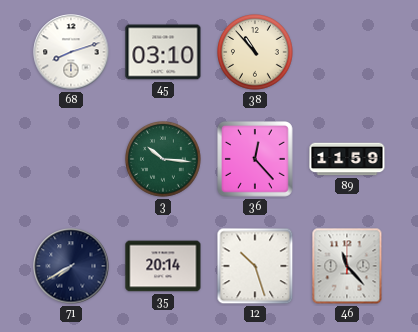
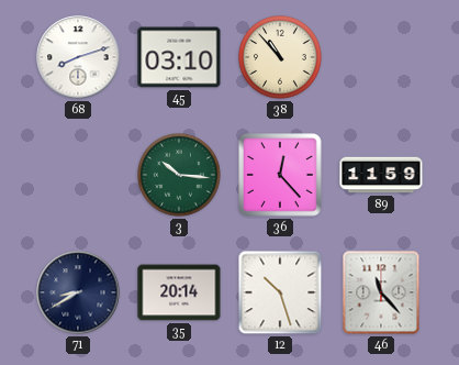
71: 7:40 -> 8:40
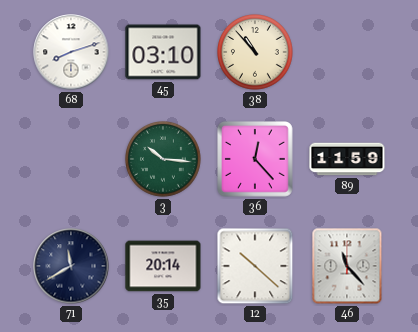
71: 8:40 -> 11:40
12: 10:27 -> 10:22
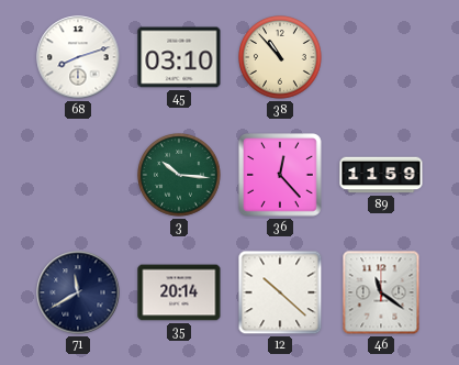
46: 11:23 -> 11:21
